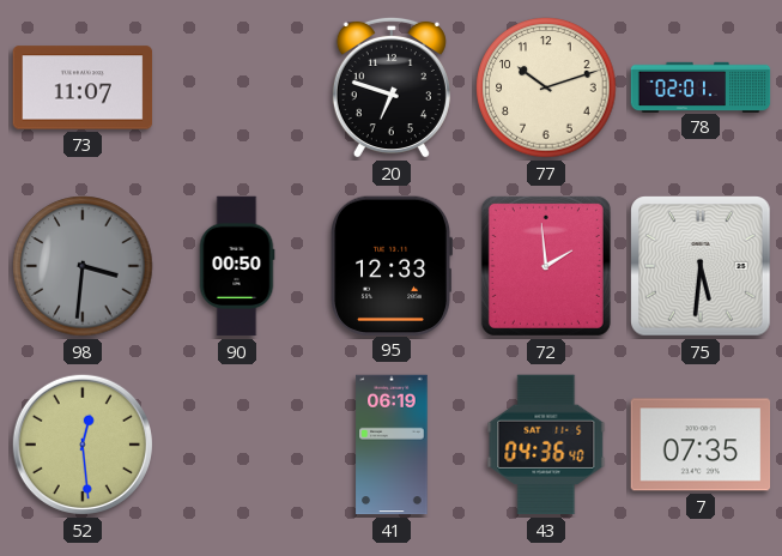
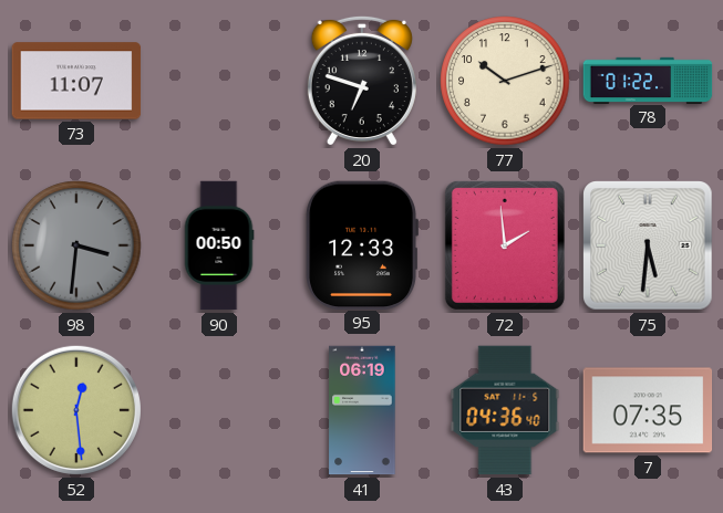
78: 02:01 -> 01:22
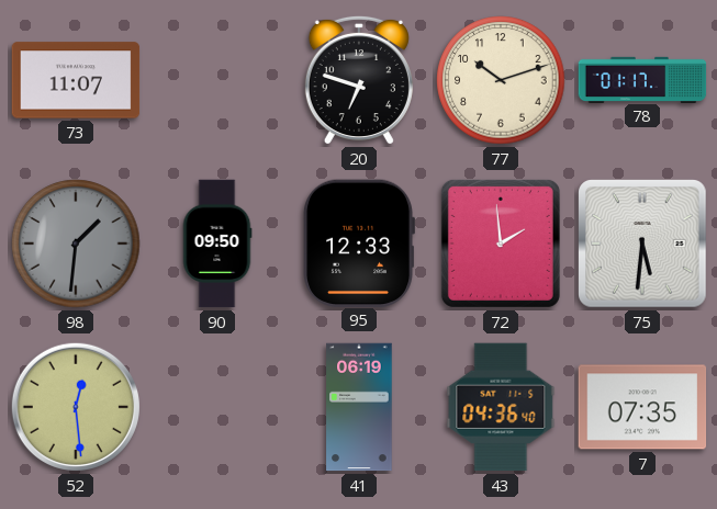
78: 01:22 -> 01:17
98: 3:31 -> 1:31
90: 00:50 -> 09:50
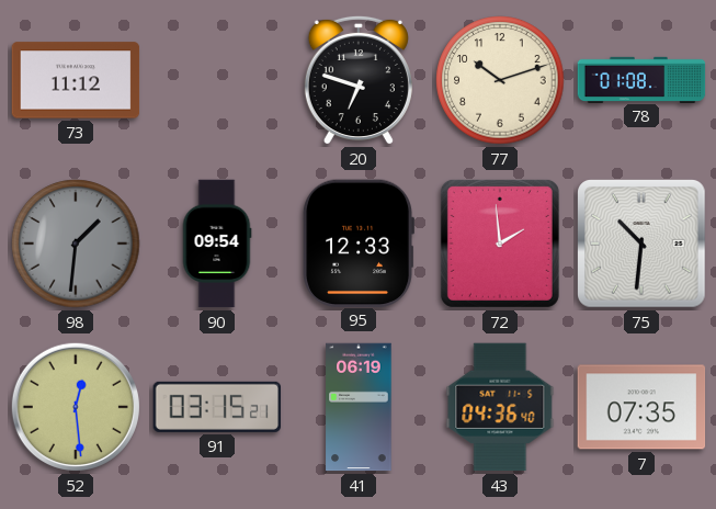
73: 11:07 -> 11:12
78: 01:17 -> 01:08
90: 09:50 -> 09:54
75: 5:31 -> 10:31
91: none -> 03:15
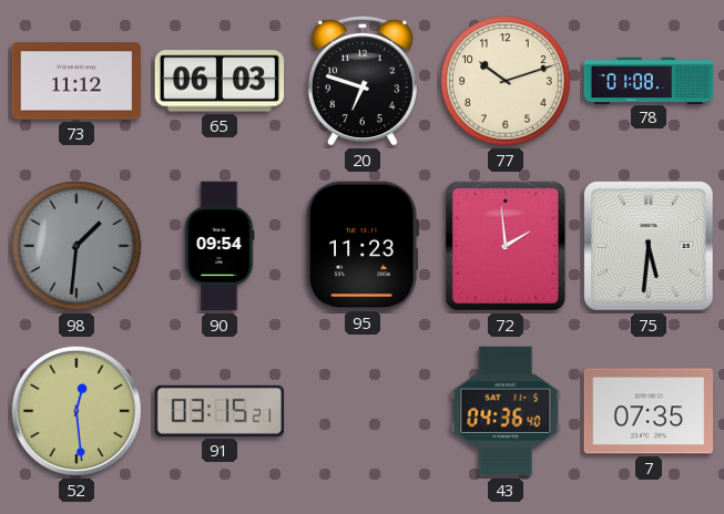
65: none -> 06:03
95: 12:33 -> 11:23
75: 10:31 -> 5:31
41: 06:19 -> none
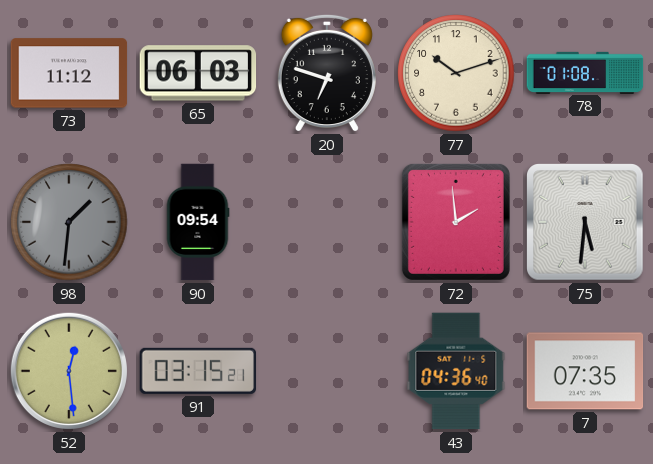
95: 11:23 -> none
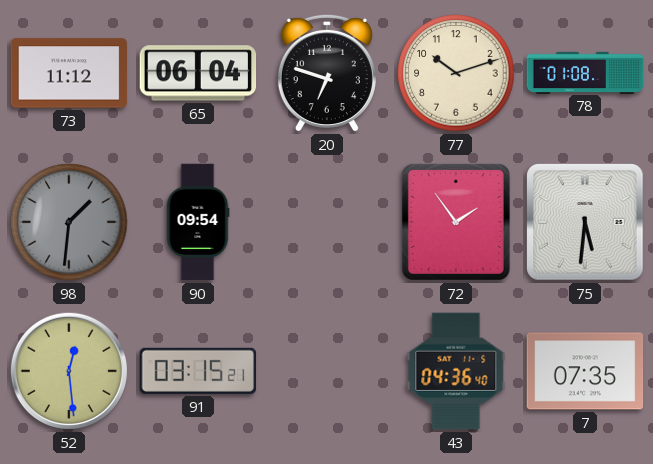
65: 06:03 -> 06:04
72: 1:59 -> 1:54
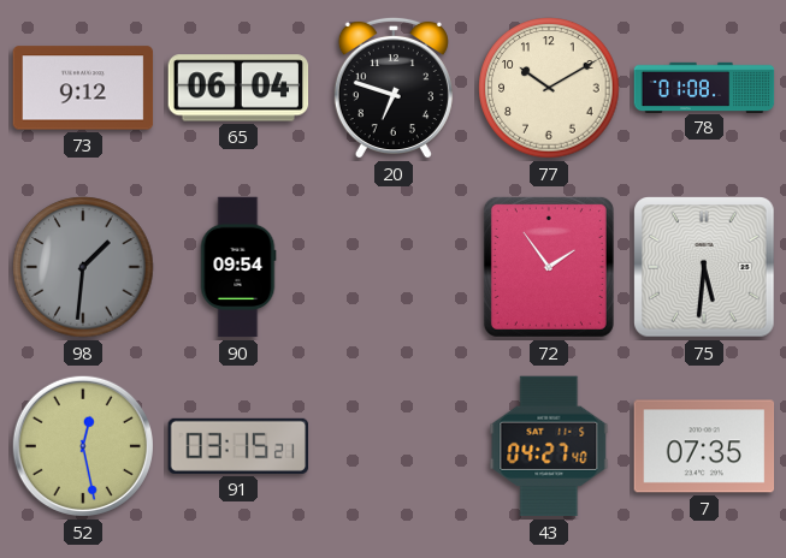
73: 11:12 -> 9:12
77: 10:12 -> 10:10
52: 12:29 -> 12:28
43: 04:36 -> 04:27
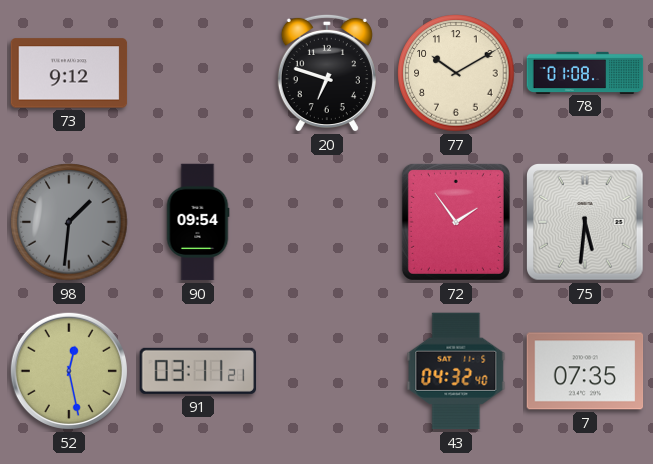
65: 06:04 -> none
91: 03:15 -> 03:11
43: 04:27 -> 04:32
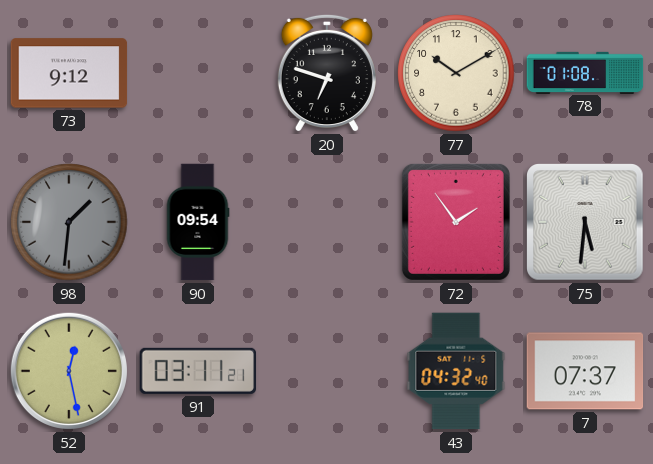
7: 07:35 -> 07:37
